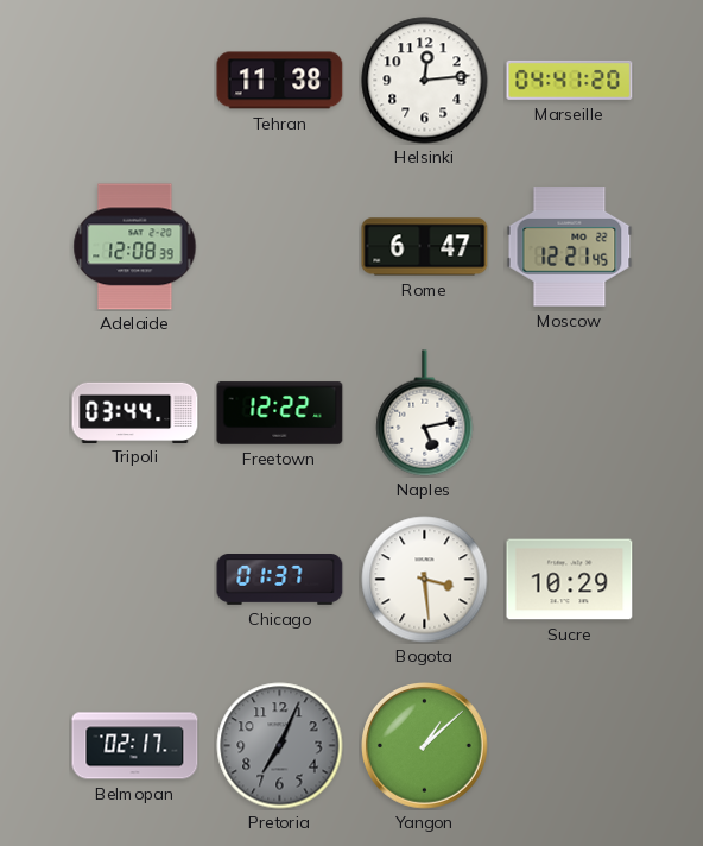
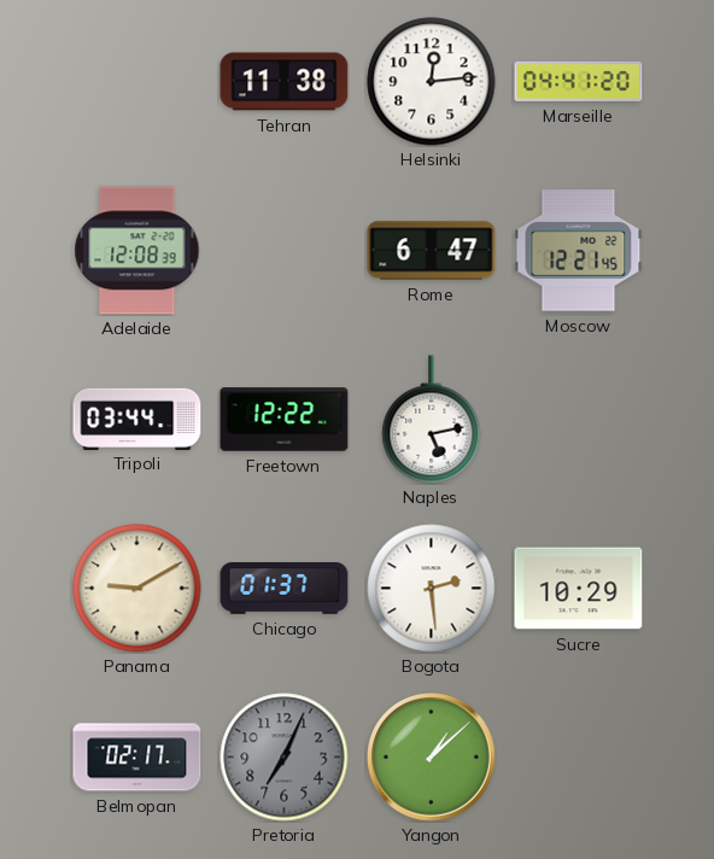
Panama: none -> 9:10
Bogota: 3:29 -> 2:29
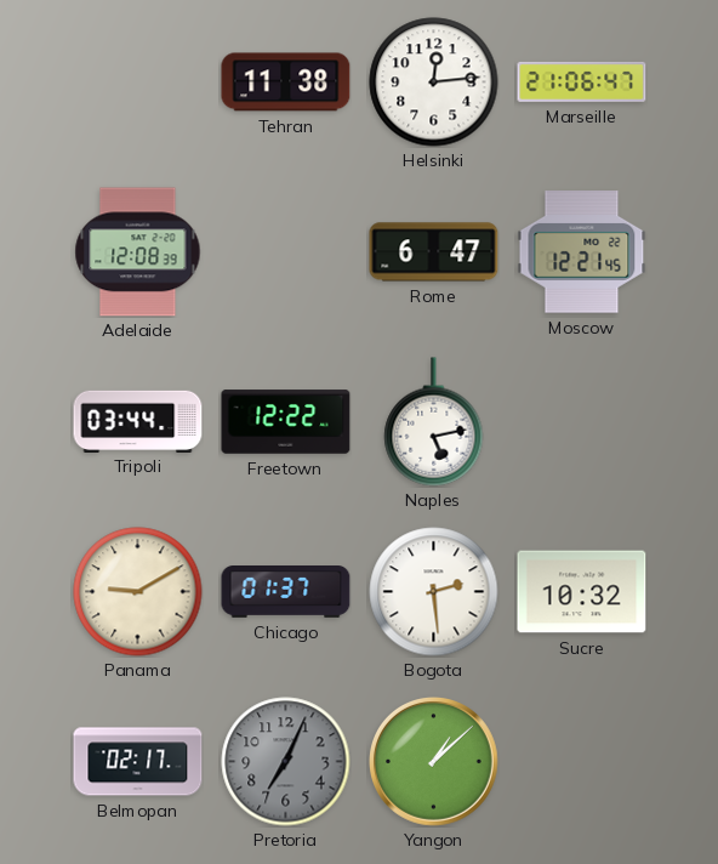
Marseille: 04:41 -> 21:06
Sucre: 10:29 -> 10:32
